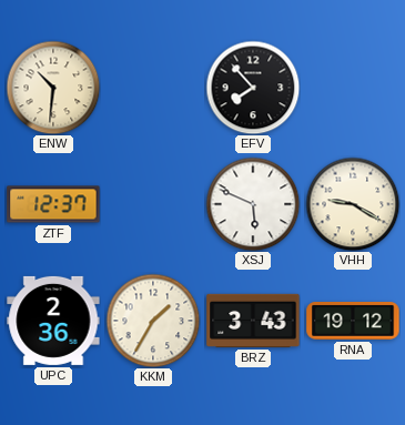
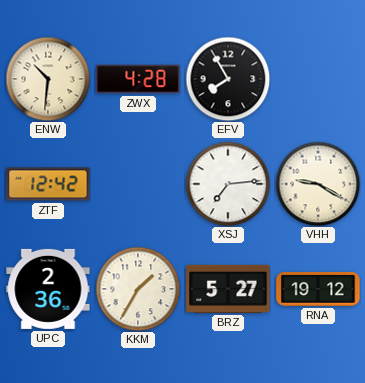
ZWX: none -> 4:28
EFV: 7:53 -> 7:55
ZTF: 12:37 -> 12:42
XSJ: 5:49 -> 7:14
BRZ: 3:43 -> 5:27
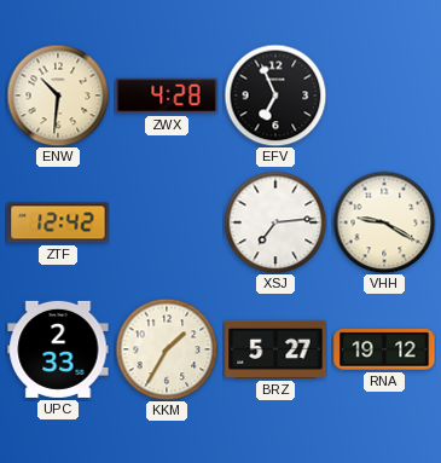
EFV: 7:55 -> 6:56
UPC: 2:36 -> 2:33
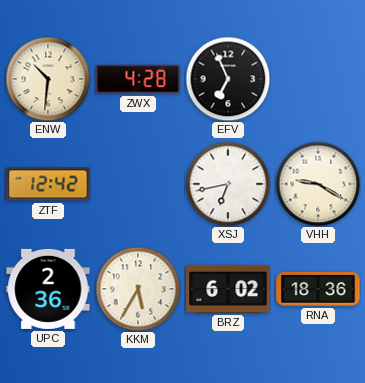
XSJ: 7:14 -> 6:43
UPC: 2:33 -> 2:36
KKM: 1:35 -> 5:35
BRZ: 5:27 -> 6:02
RNA: 19:12 -> 18:36
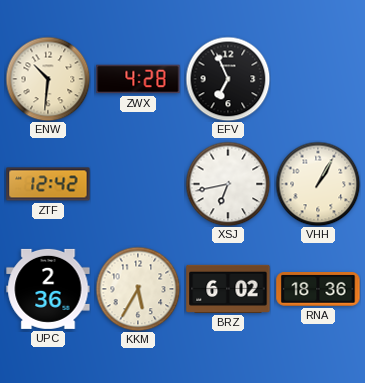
VHH: 9:20 -> 1:05
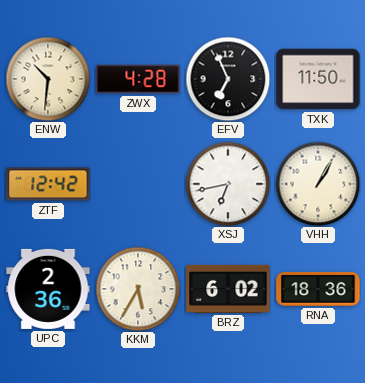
TXK: none -> 11:50
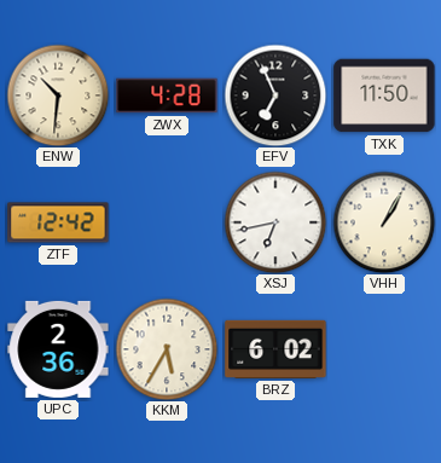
RNA: 18:36 -> none
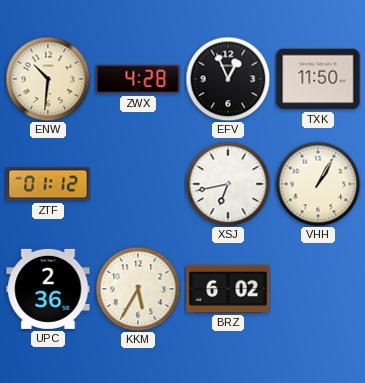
EFV: 6:56 -> 12:56
ZTF: 12:42 -> 01:12
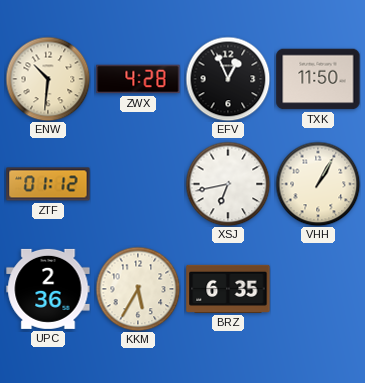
BRZ: 6:02 -> 6:35
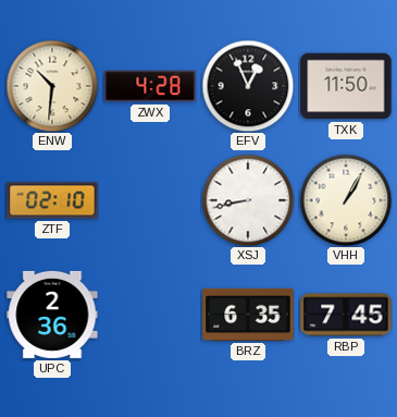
ZTF: 01:12 -> 02:10
XSJ: 6:43 -> 8:43
KKM: 5:35 -> none
RBP: none -> 7:45
